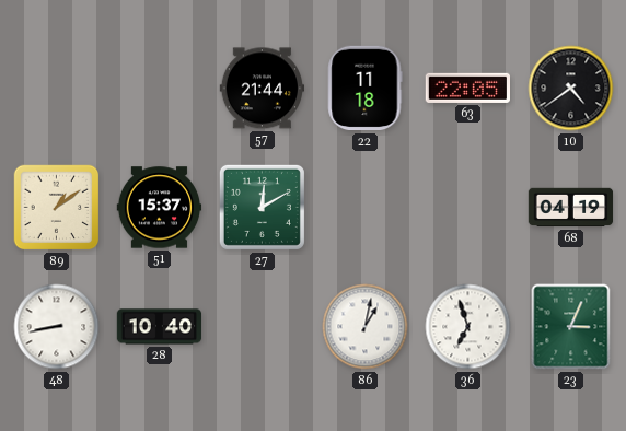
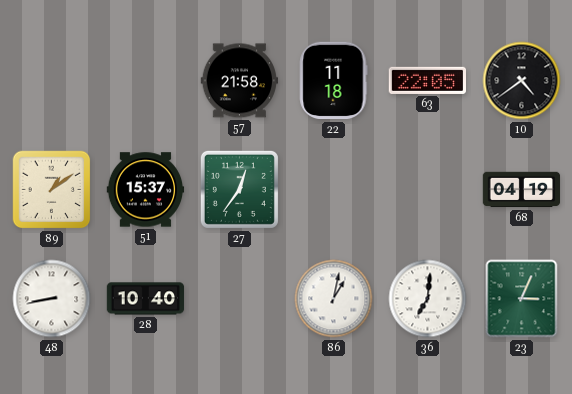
57: 21:44 -> 21:58
27: 12:10 -> 12:36
36: 6:57 -> 7:01
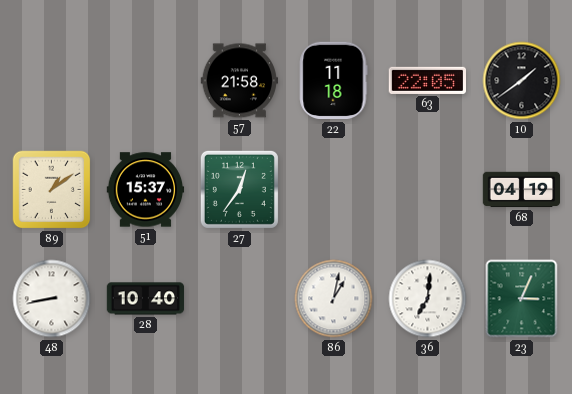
10: 4:39 -> 1:39
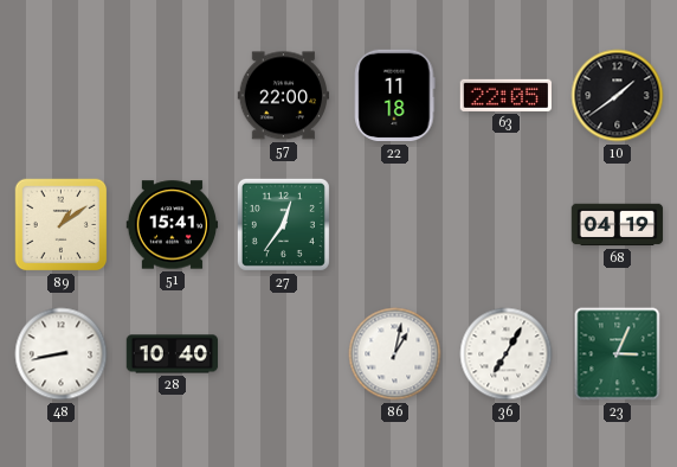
57: 21:58 -> 22:00
51: 15:37 -> 15:41
36: 7:01 -> 7:05
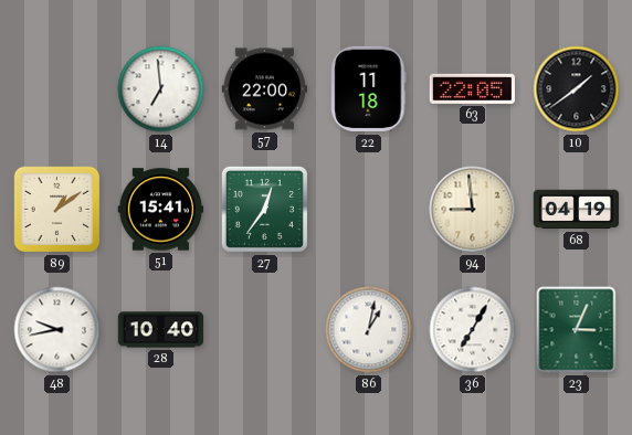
14: none -> 6:59
94: none -> 8:59
48: 8:43 -> 9:43
